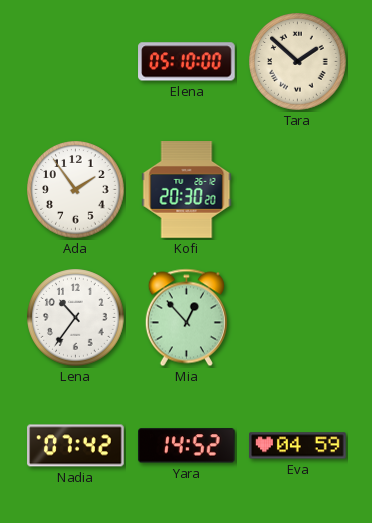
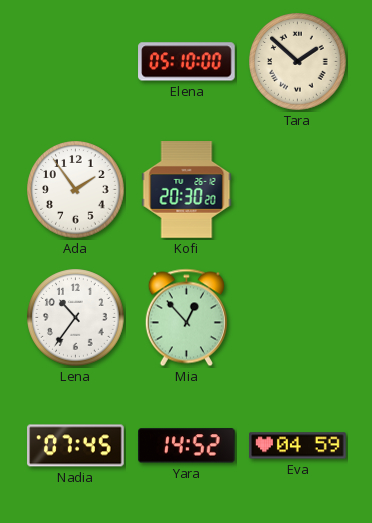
Nadia: 07:42 -> 07:45
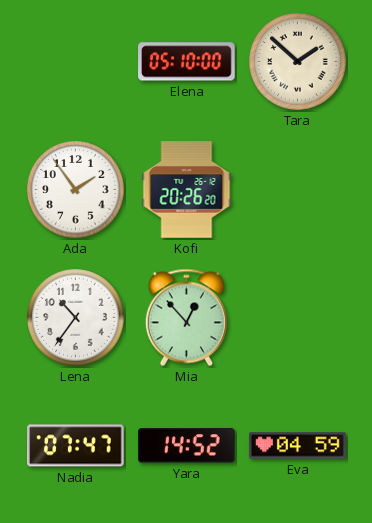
Kofi: 20:30 -> 20:26
Nadia: 07:45 -> 07:47
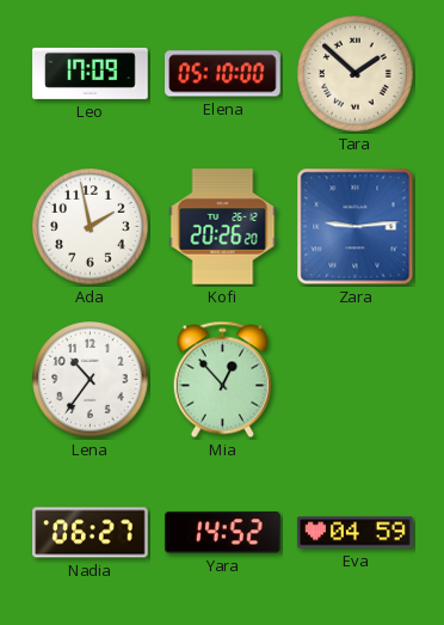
Leo: none -> 17:09
Ada: 1:54 -> 1:58
Zara: none -> 9:14
Nadia: 07:47 -> 06:27
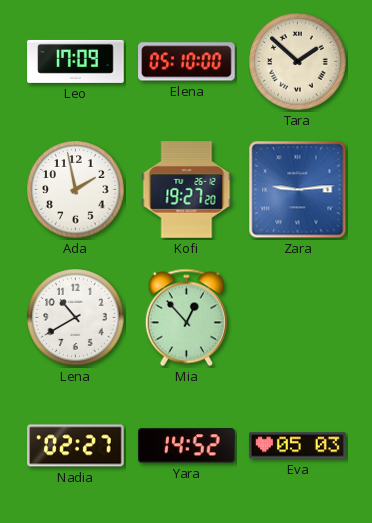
Kofi: 20:26 -> 19:27
Lena: 10:36 -> 10:40
Nadia: 06:27 -> 02:27
Eva: 04:59 -> 05:03
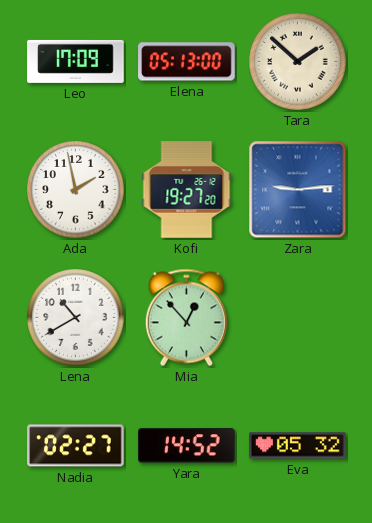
Elena: 05:10 -> 05:13
Eva: 05:03 -> 05:32
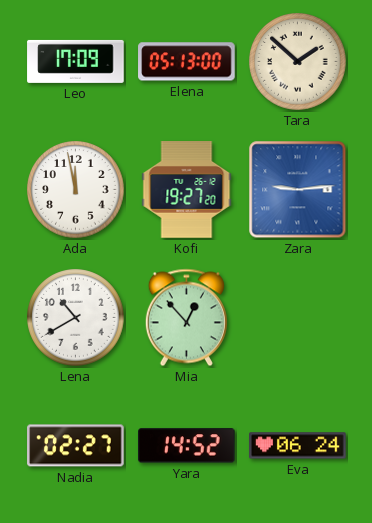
Ada: 1:58 -> 11:58
Eva: 05:32 -> 06:24
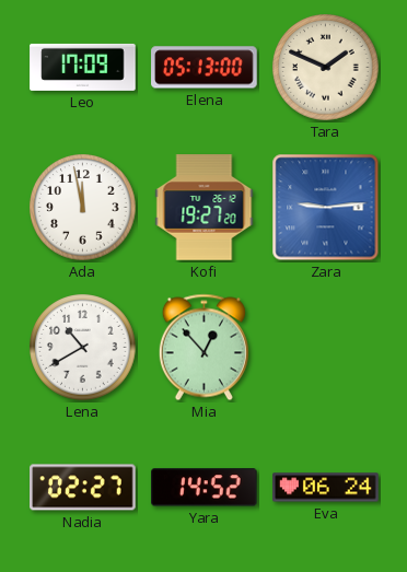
Tara: 1:52 -> 1:49
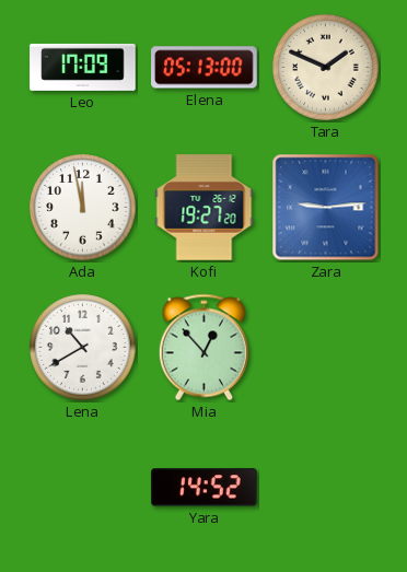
Nadia: 02:27 -> none
Eva: 06:24 -> none
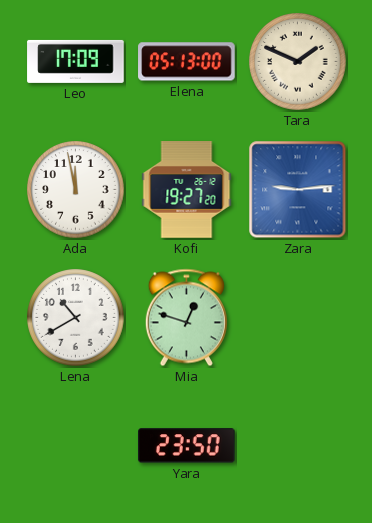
Mia: 12:53 -> 12:48
Yara: 14:52 -> 23:50
